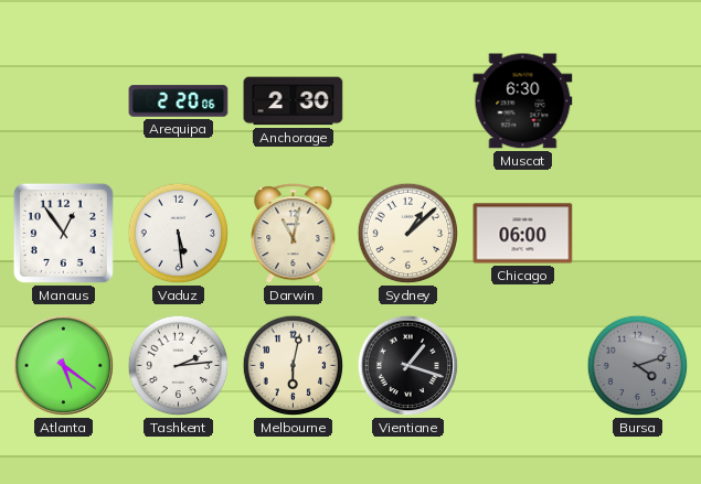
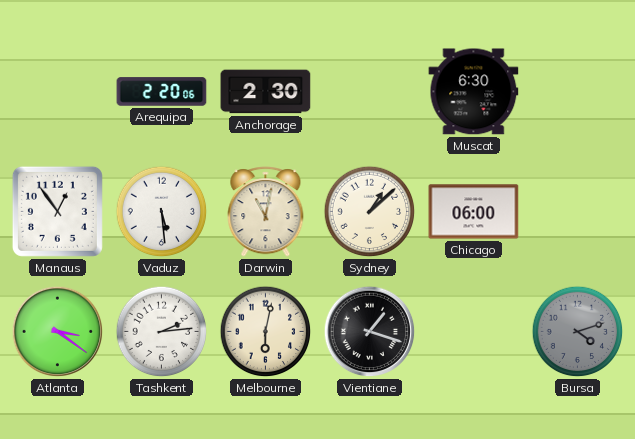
Atlanta: 5:21 -> 3:21
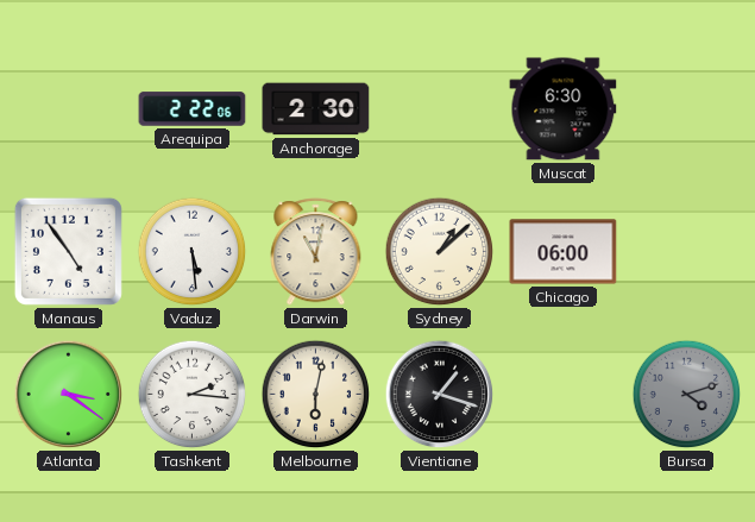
Arequipa: 2:20 -> 2:22
Manaus: 12:54 -> 4:54
Tashkent: 2:14 -> 2:16
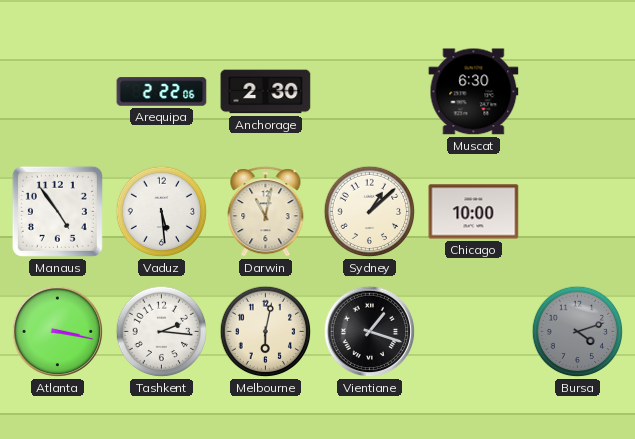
Chicago: 06:00 -> 10:00
Atlanta: 3:21 -> 3:17
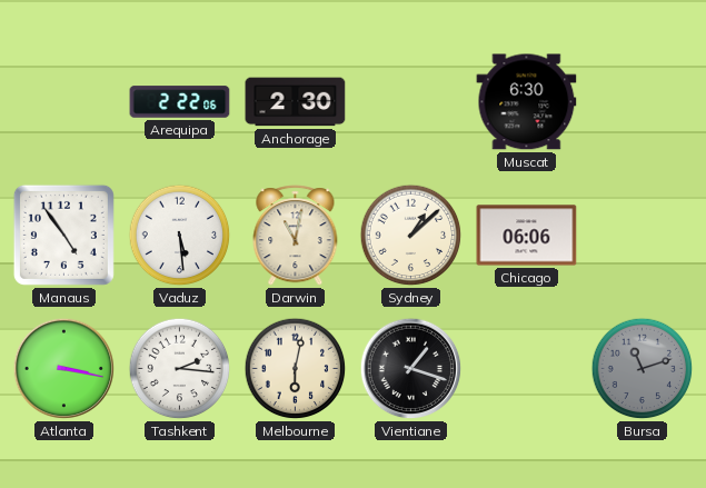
Chicago: 10:00 -> 06:06
Bursa: 4:12 -> 11:12
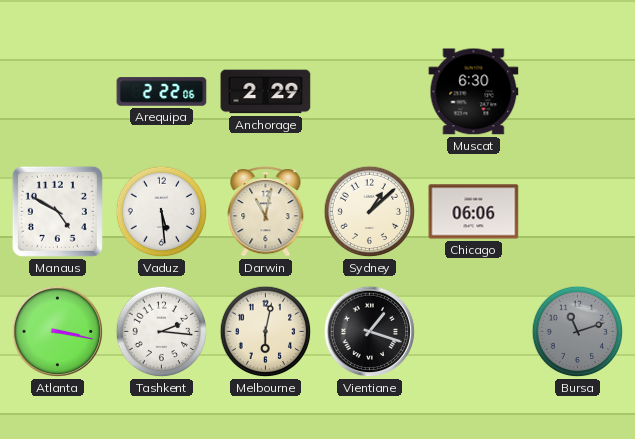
Anchorage: 2:30 -> 2:29
Manaus: 4:54 -> 4:50
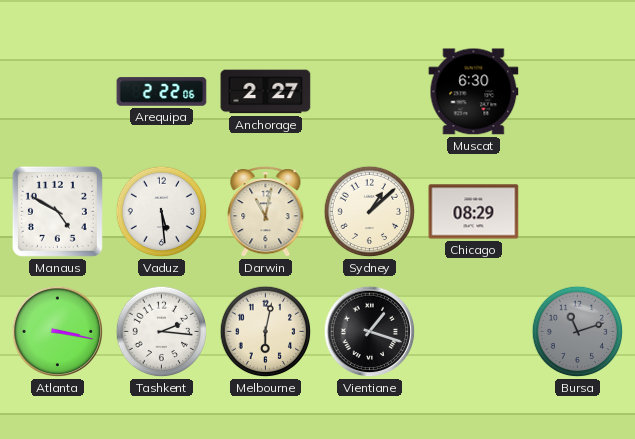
Anchorage: 2:29 -> 2:27
Chicago: 06:06 -> 08:29
